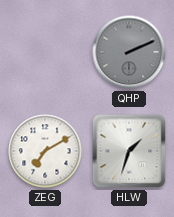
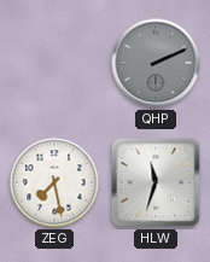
ZEG: 7:10 -> 7:28
HLW: 1:33 -> 11:33
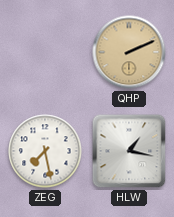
QHP dial: grey -> champagne
HLW: 11:33 -> 1:17
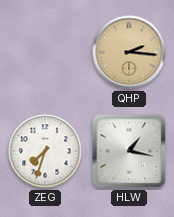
QHP: 2:11 -> 2:16
ZEG: 7:28 -> 7:33
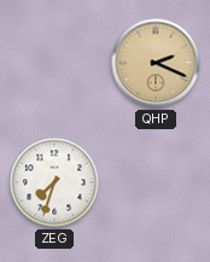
QHP: 2:16 -> 2:19
HLW: 1:17 -> none
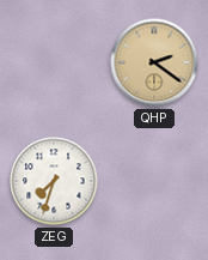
QHP: 2:19 -> 2:21
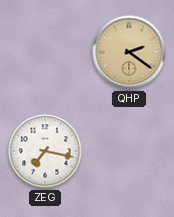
ZEG: 7:33 -> 7:17
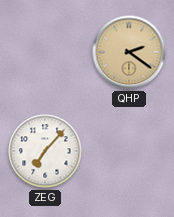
ZEG: 7:17 -> 7:07
